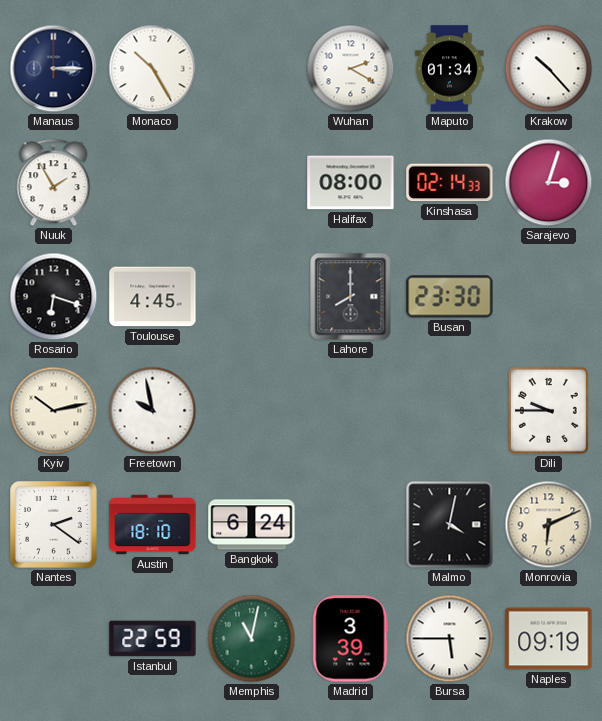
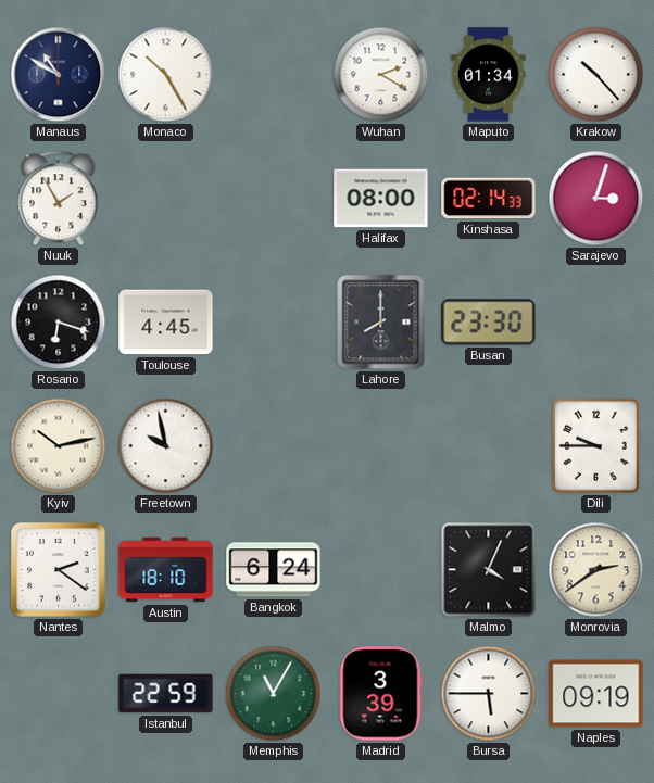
Manaus: 3:15 -> 10:50
Malmo: 4:02 -> 4:04
Monrovia: 6:11 -> 2:39
Memphis: 11:02 -> 11:05
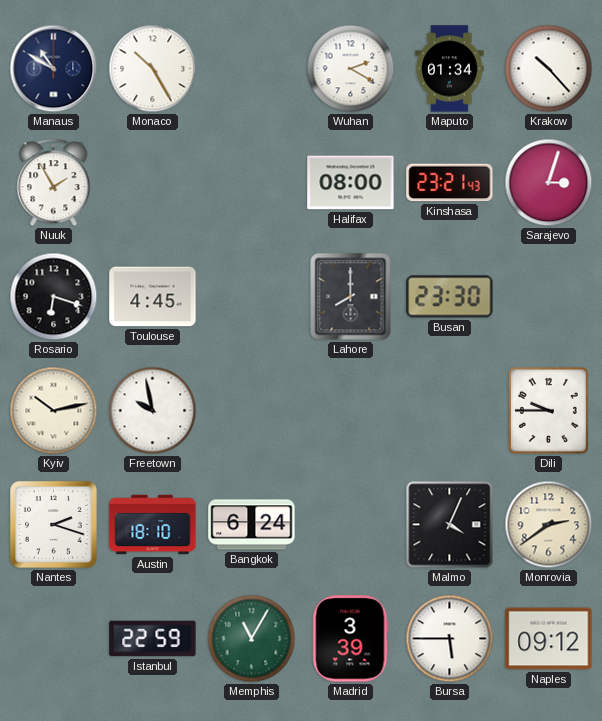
Kinshasa: 02:14 -> 23:21
Nantes: 2:21 -> 2:18
Naples: 09:19 -> 09:12
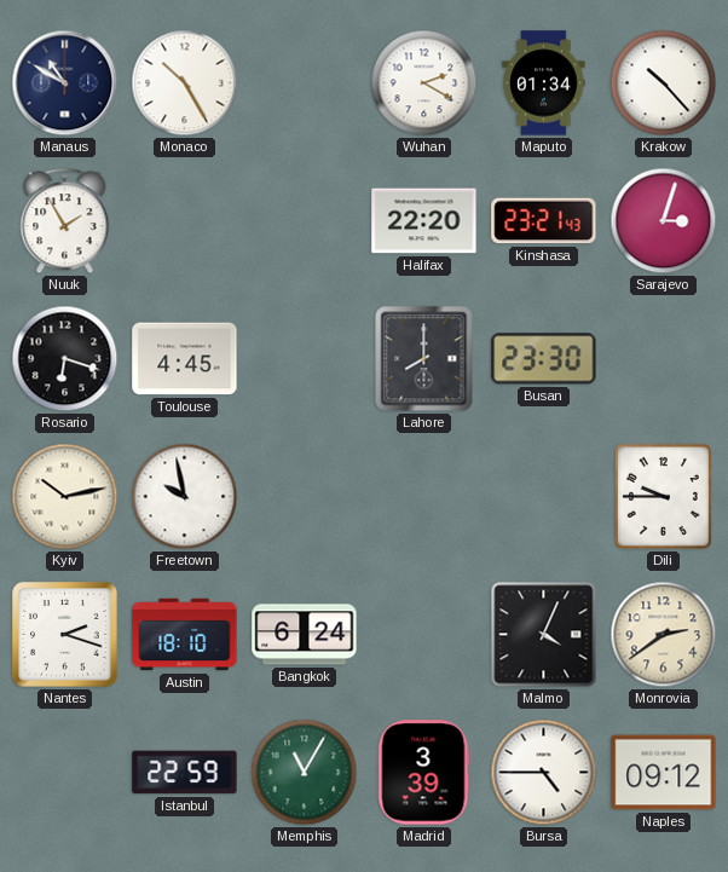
Halifax: 08:00 -> 22:20
Bursa: 5:45 -> 4:45
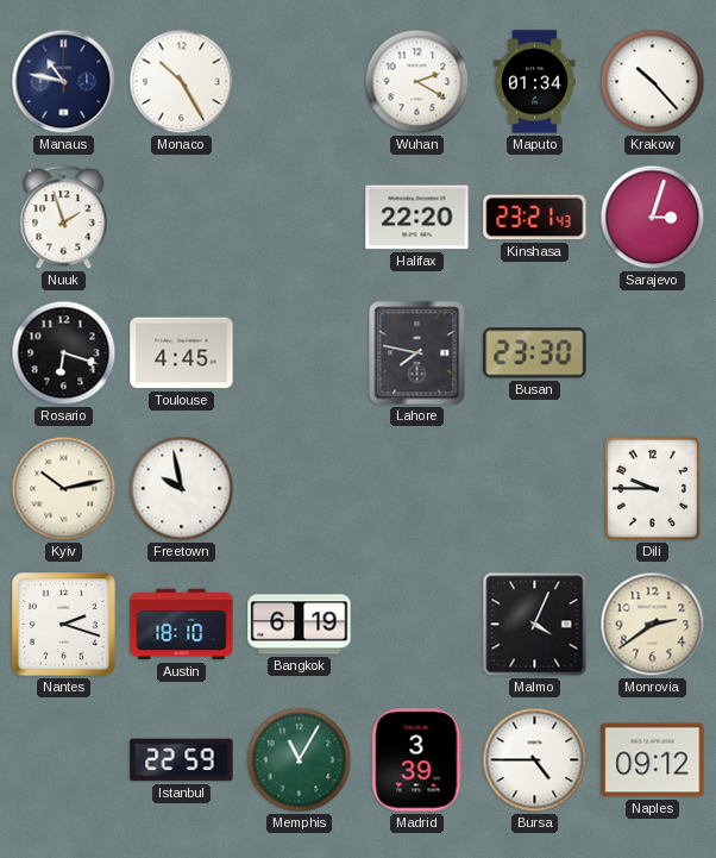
Manaus: 10:50 -> 10:47
Nuuk: 1:55 -> 1:57
Lahore: 8:00 -> 7:47
Bangkok: 6:24 -> 6:19
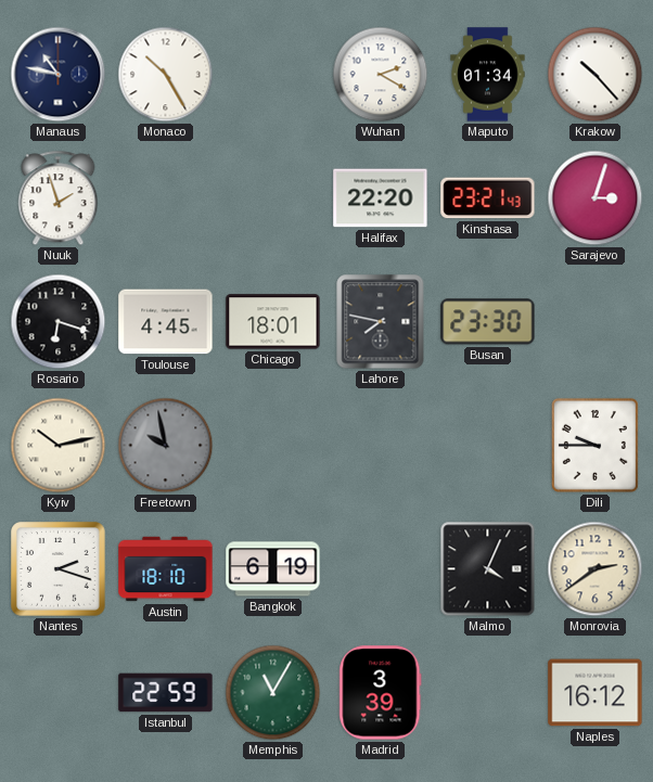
Chicago: none -> 18:01
Freetown dial: white -> grey
Bursa: 4:45 -> none
Naples: 09:12 -> 16:12
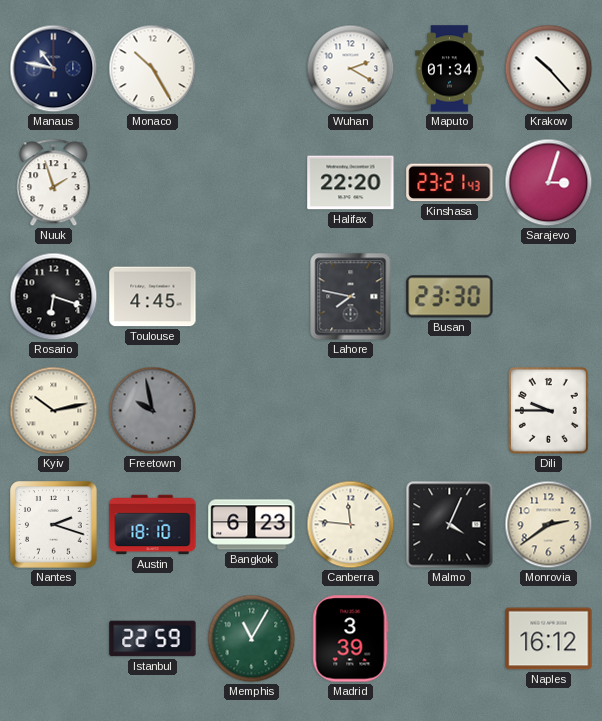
Chicago: 18:01 -> none
Bangkok: 6:19 -> 6:23
Canberra: none -> 11:46
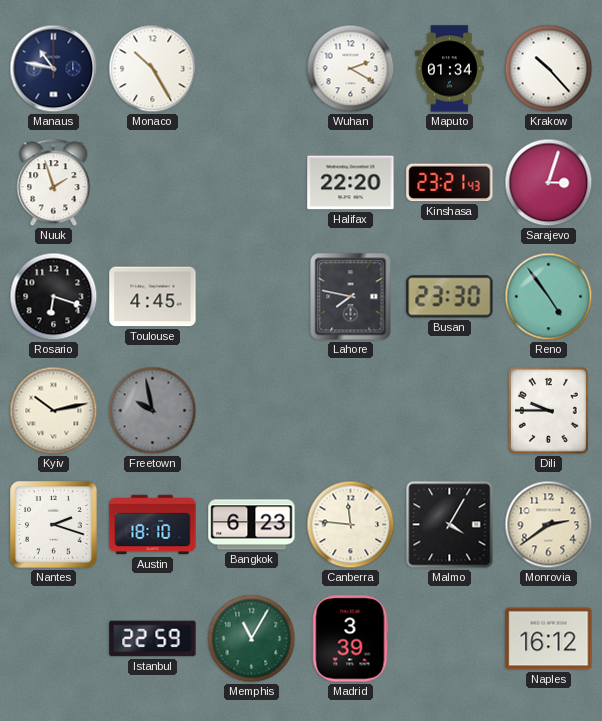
Reno: none -> 4:54
Malmo: 4:04 -> 4:05
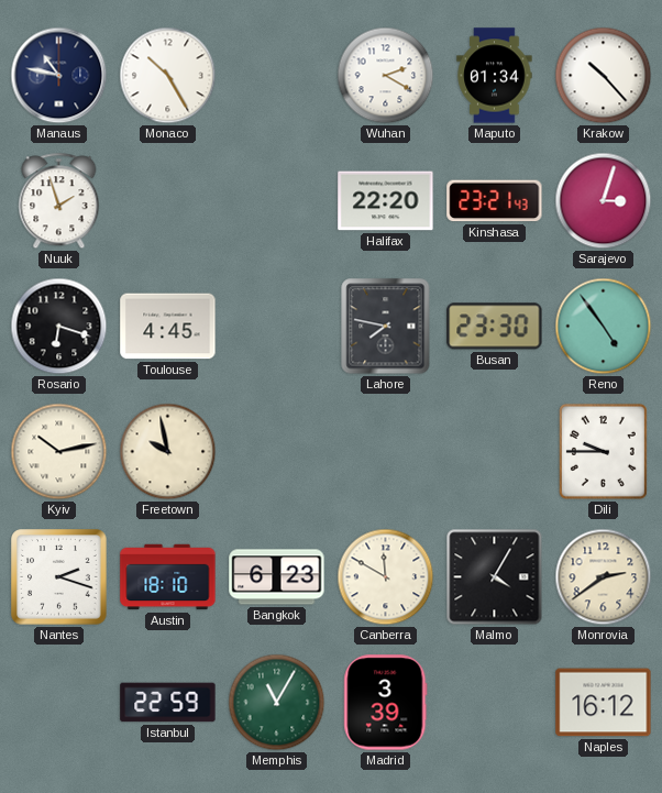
Freetown dial: grey -> cream
Canberra: 11:46 -> 11:50
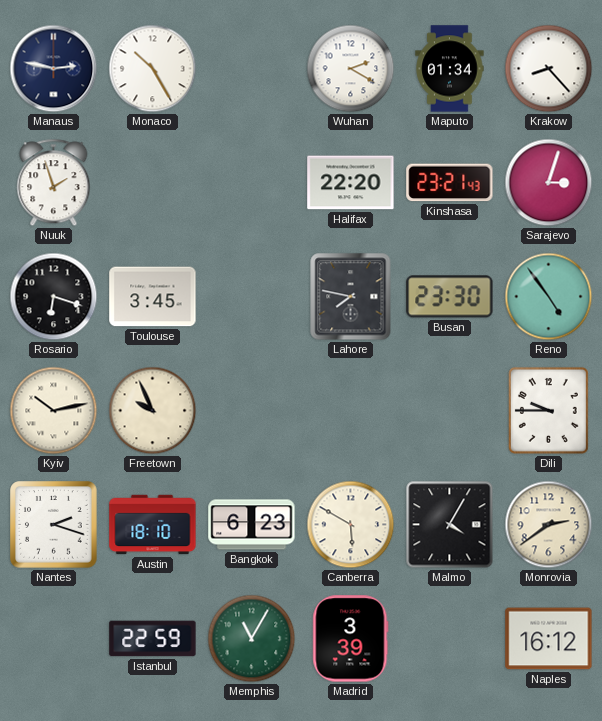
Manaus: 10:47 -> 2:47
Krakow: 10:23 -> 8:23
Toulouse: 4:45 -> 3:45
Freetown: 9:58 -> 9:56
Canberra: 11:50 -> 5:50
